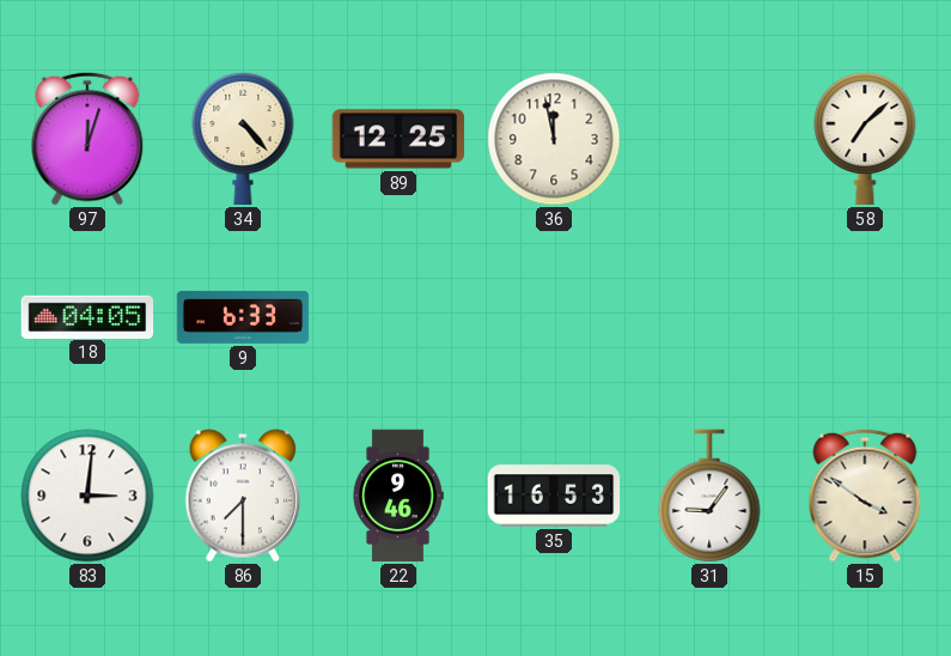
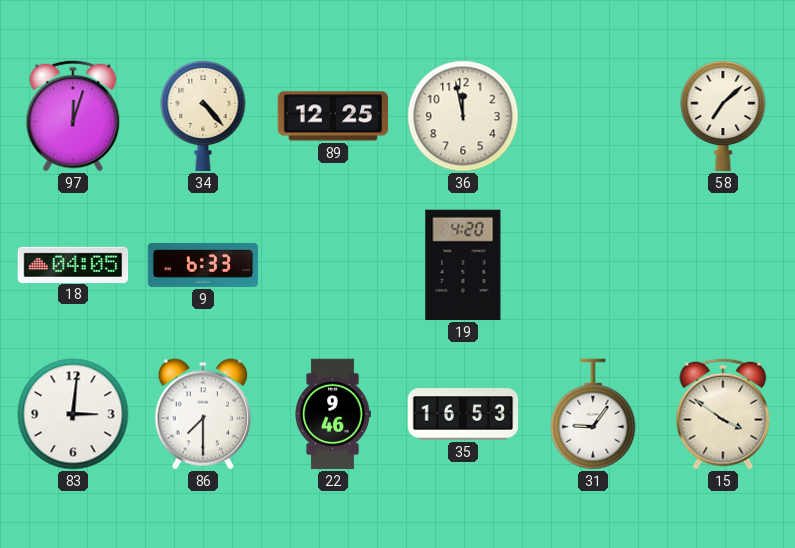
19: none -> 4:20
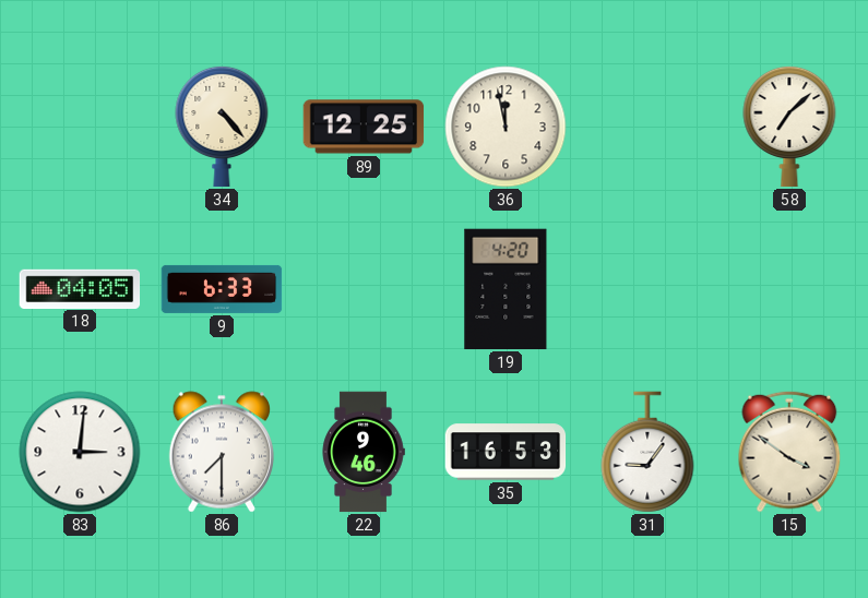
97: 12:03 -> none
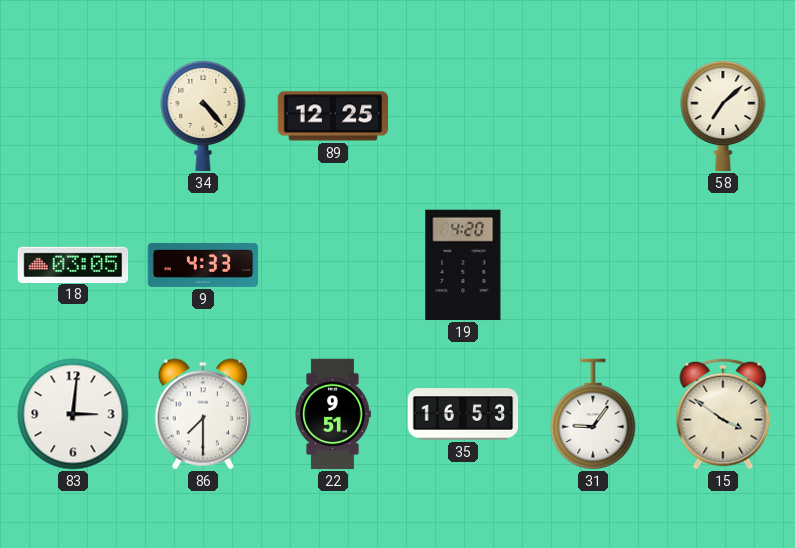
36: 11:58 -> none
18: 04:05 -> 03:05
9: 6:33 -> 4:33
22: 9:46 -> 9:51
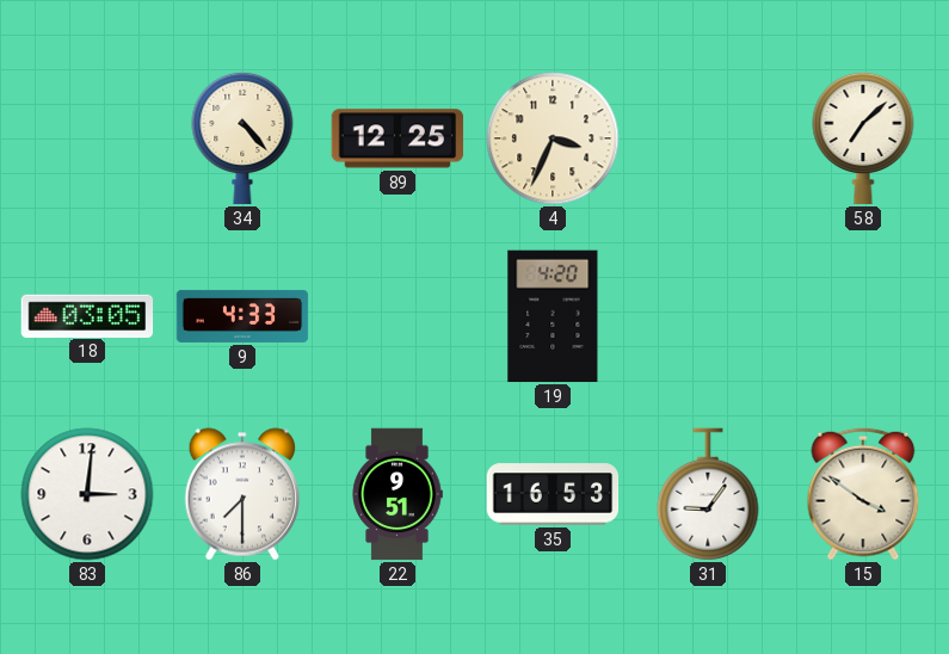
4: none -> 3:34
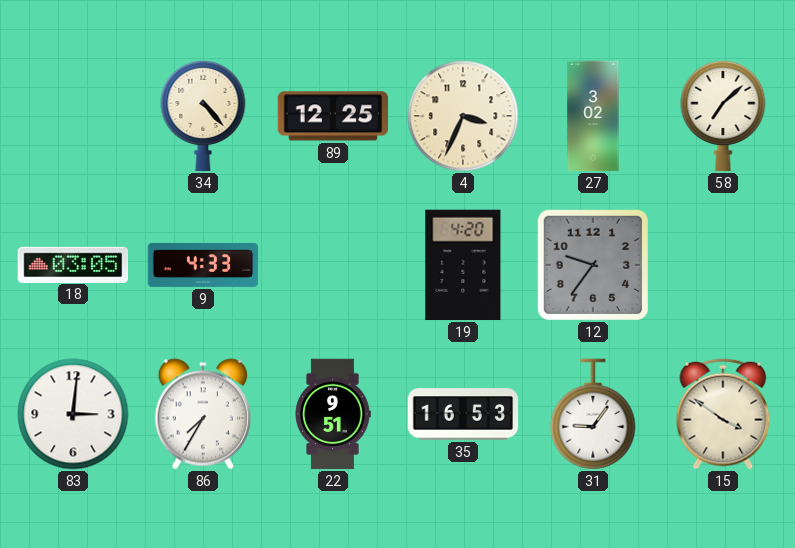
27: none -> 3:02
12: none -> 9:36
86: 7:30 -> 7:35
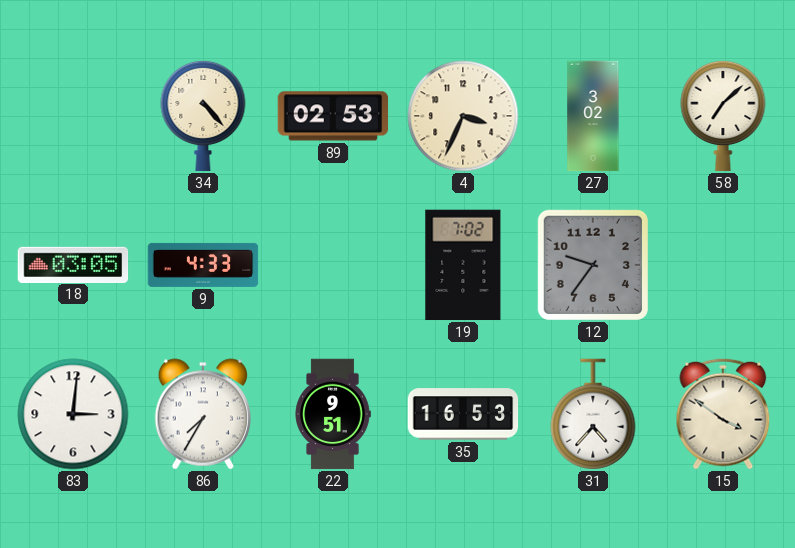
89: 12:25 -> 02:53
19: 4:20 -> 7:02
31: 9:06 -> 4:37
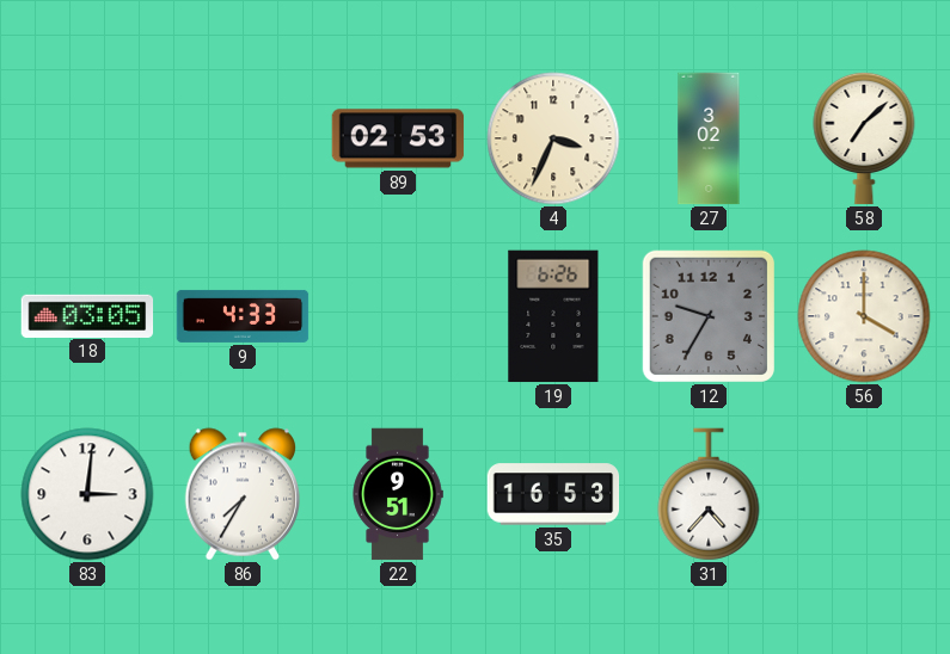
34: 4:23 -> none
19: 7:02 -> 6:26
12: 9:36 -> 9:35
56: none -> 4:00
15: 3:51 -> none
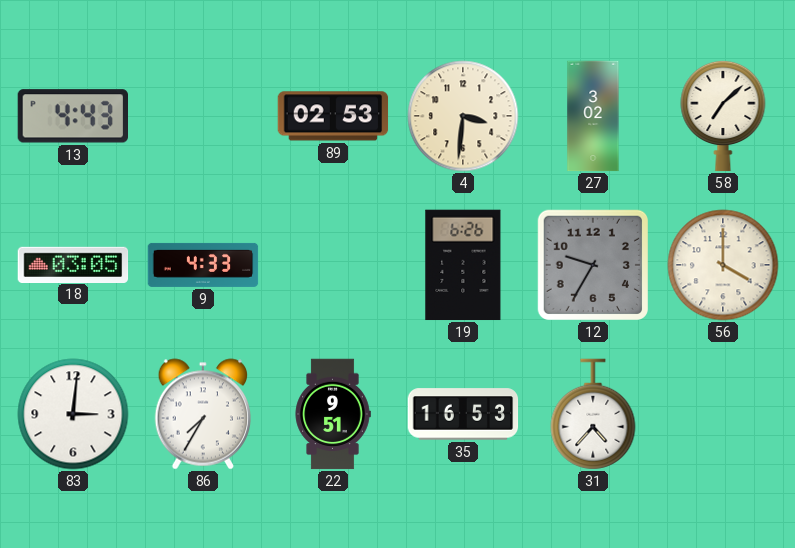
13: none -> 4:43
4: 3:34 -> 3:31
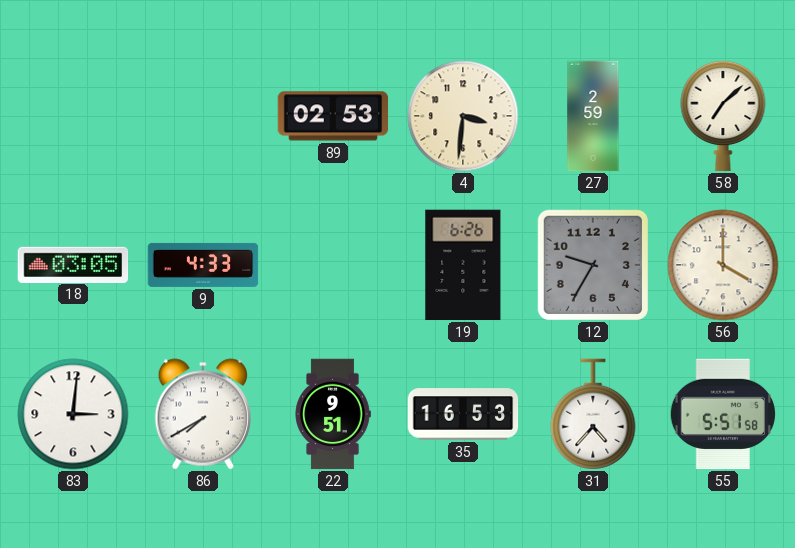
13: 4:43 -> none
27: 3:02 -> 2:59
86: 7:35 -> 7:40
55: none -> 5:51
